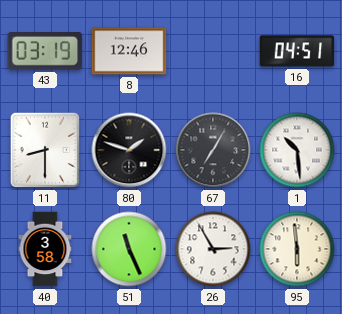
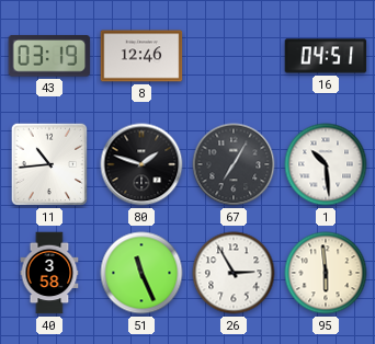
11: 8:30 -> 10:44
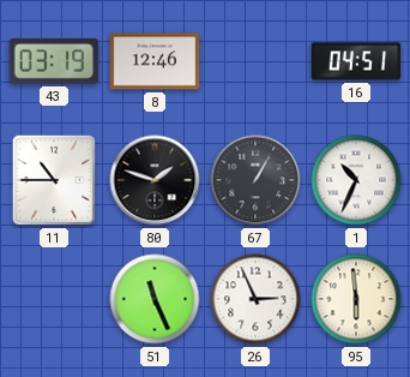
11: 10:44 -> 10:45
67: 7:05 -> 1:05
1: 10:29 -> 10:34
40: 3:58 -> none
26: 2:55 -> 2:56
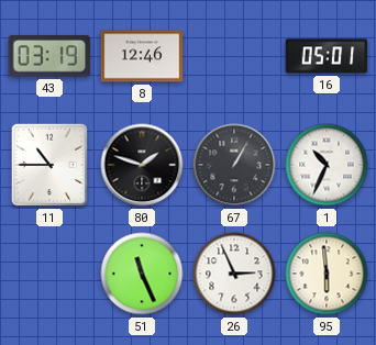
16: 04:51 -> 05:01
